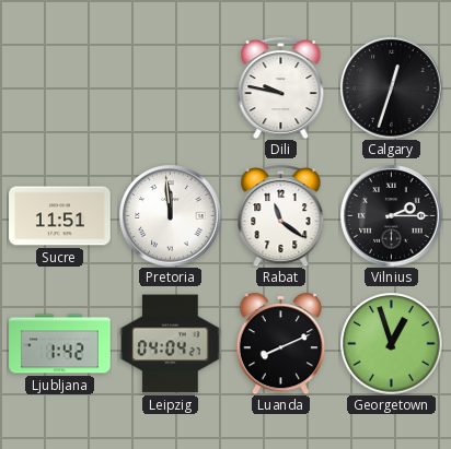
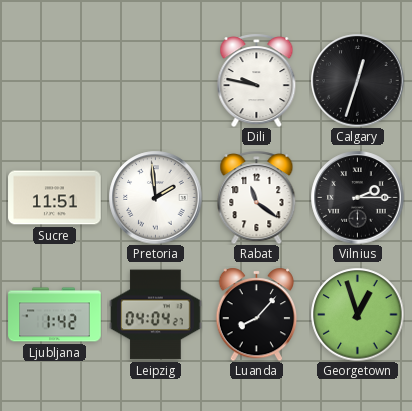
Pretoria: 11:59 -> 1:59
Luanda: 8:11 -> 8:07
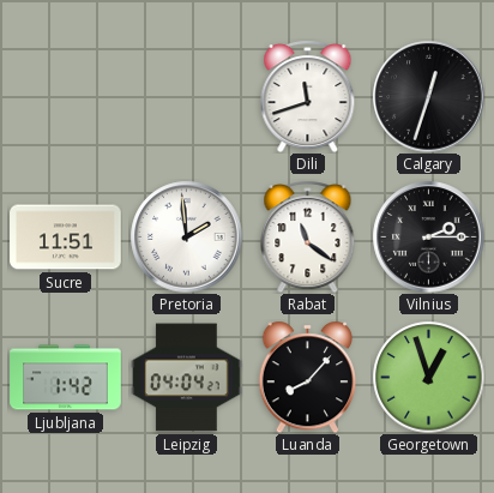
Dili: 9:47 -> 11:42
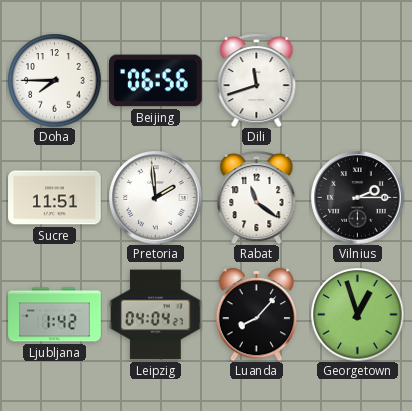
Doha: none -> 7:45
Beijing: none -> 06:56
Calgary: 12:33 -> none
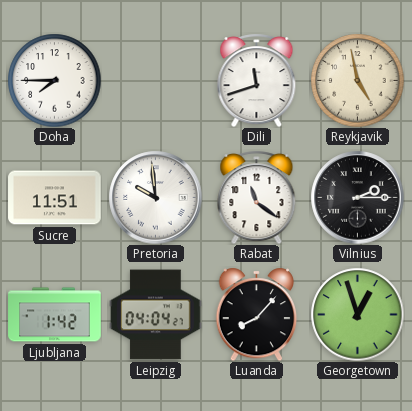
Beijing: 06:56 -> none
Reykjavik: none -> 4:58
Pretoria: 1:59 -> 9:59
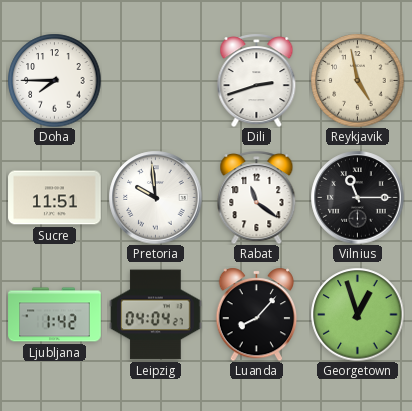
Dili: 11:42 -> 2:42
Vilnius: 2:15 -> 11:15
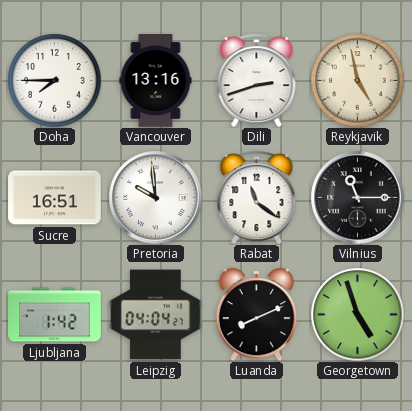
Vancouver: none -> 13:16
Sucre: 11:51 -> 16:51
Luanda: 8:07 -> 8:11
Georgetown: 12:57 -> 4:57
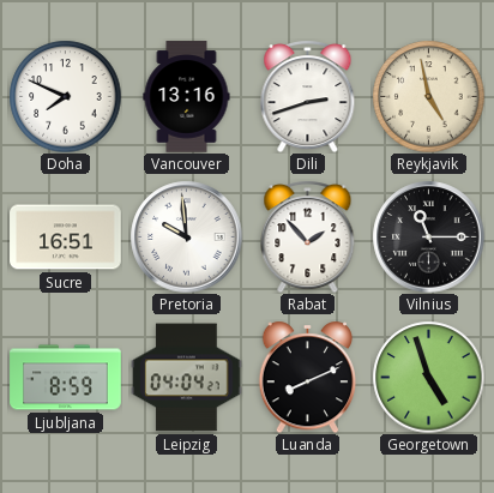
Doha: 7:45 -> 7:49
Rabat: 11:21 -> 1:53
Ljubljana: 1:42 -> 8:59
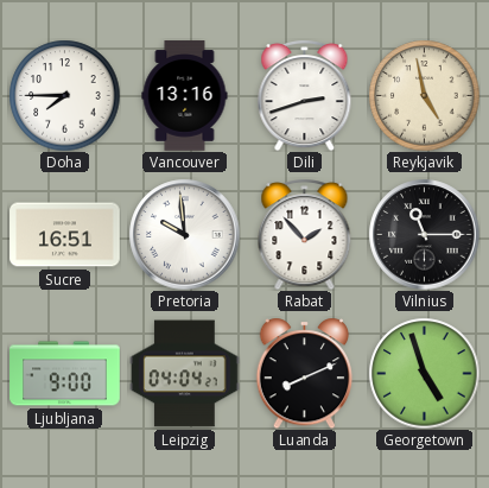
Doha: 7:49 -> 7:45
Ljubljana: 8:59 -> 9:00
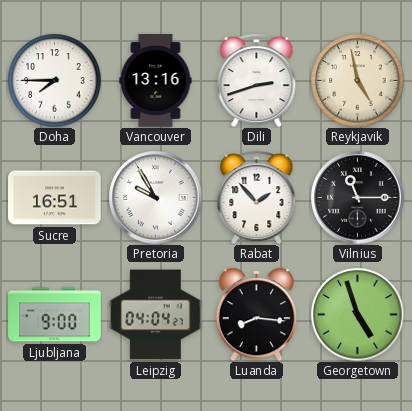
Pretoria: 9:59 -> 9:55
Luanda: 8:11 -> 8:16
